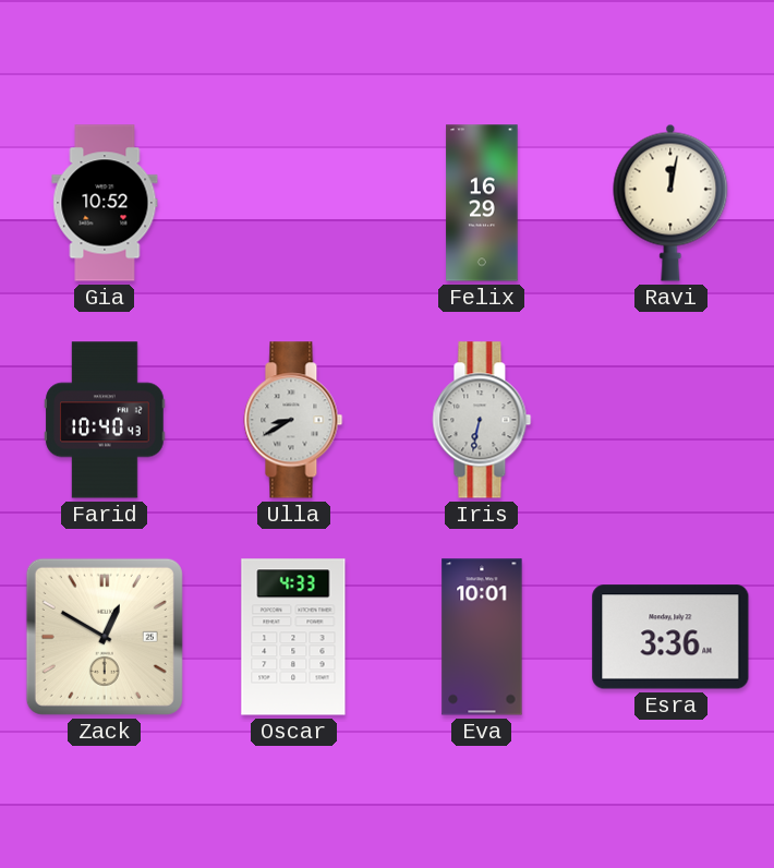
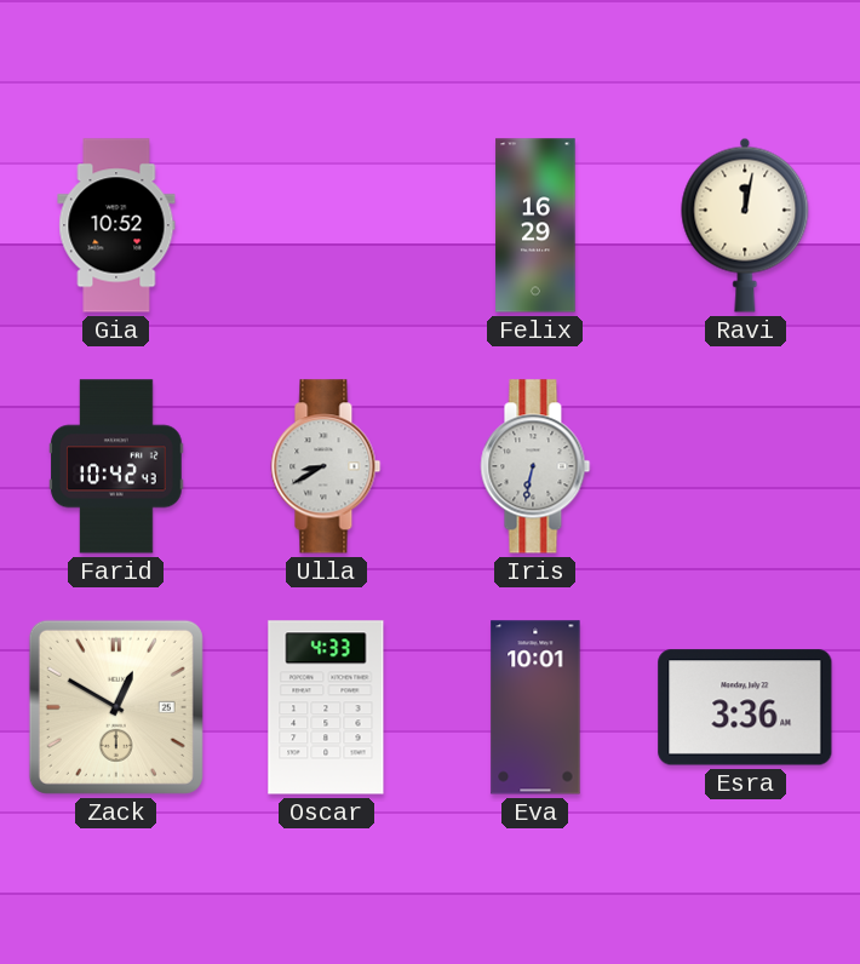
Farid: 10:40 -> 10:42
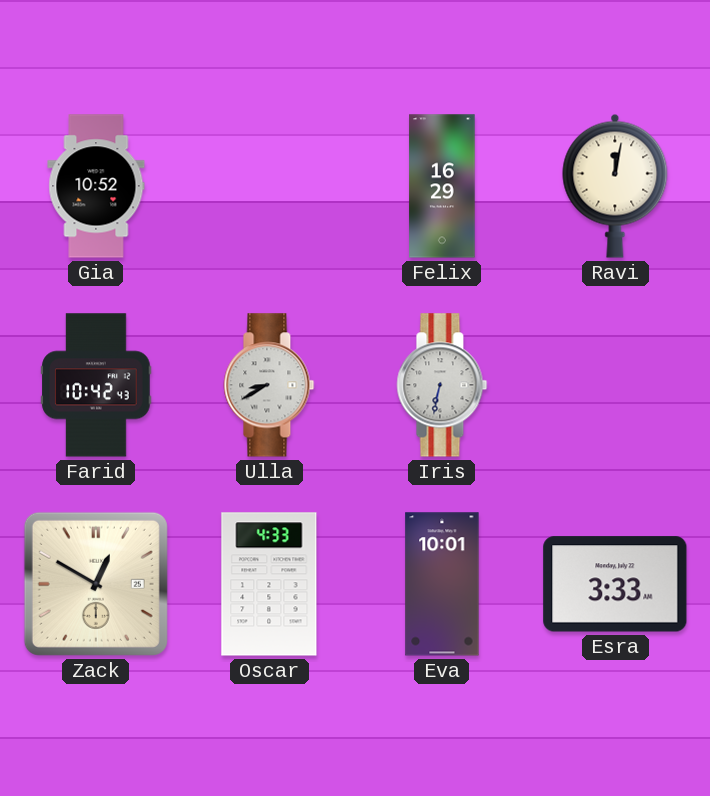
Esra: 3:36 -> 3:33
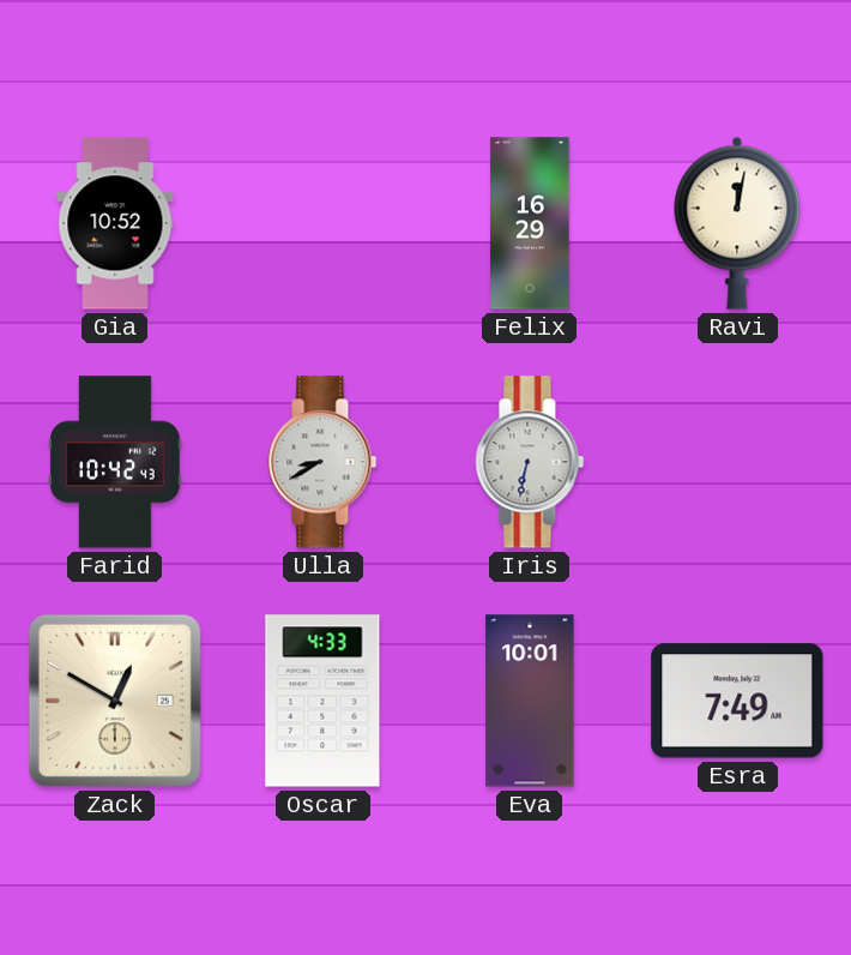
Esra: 3:33 -> 7:49
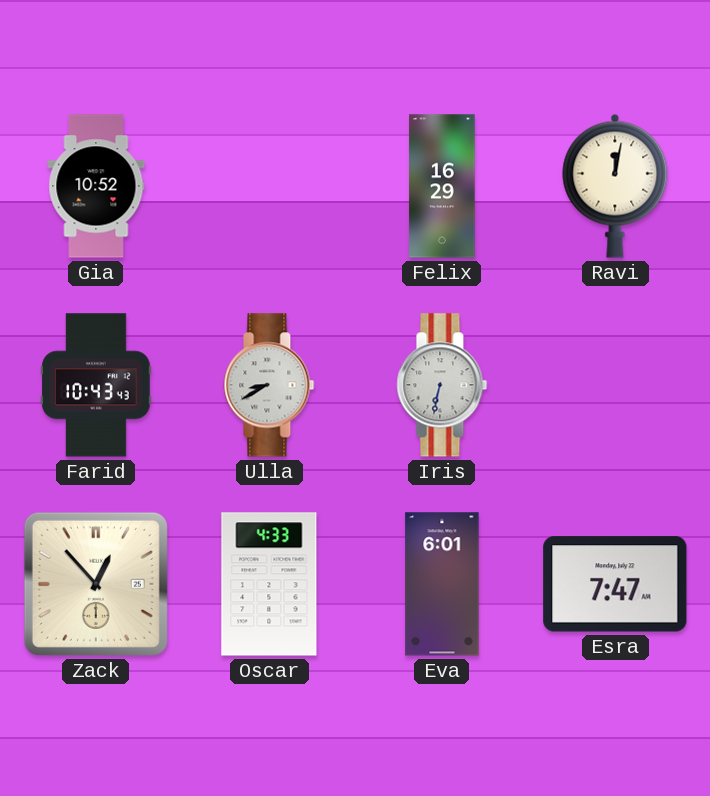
Farid: 10:42 -> 10:43
Zack: 12:50 -> 12:53
Eva: 10:01 -> 6:01
Esra: 7:49 -> 7:47
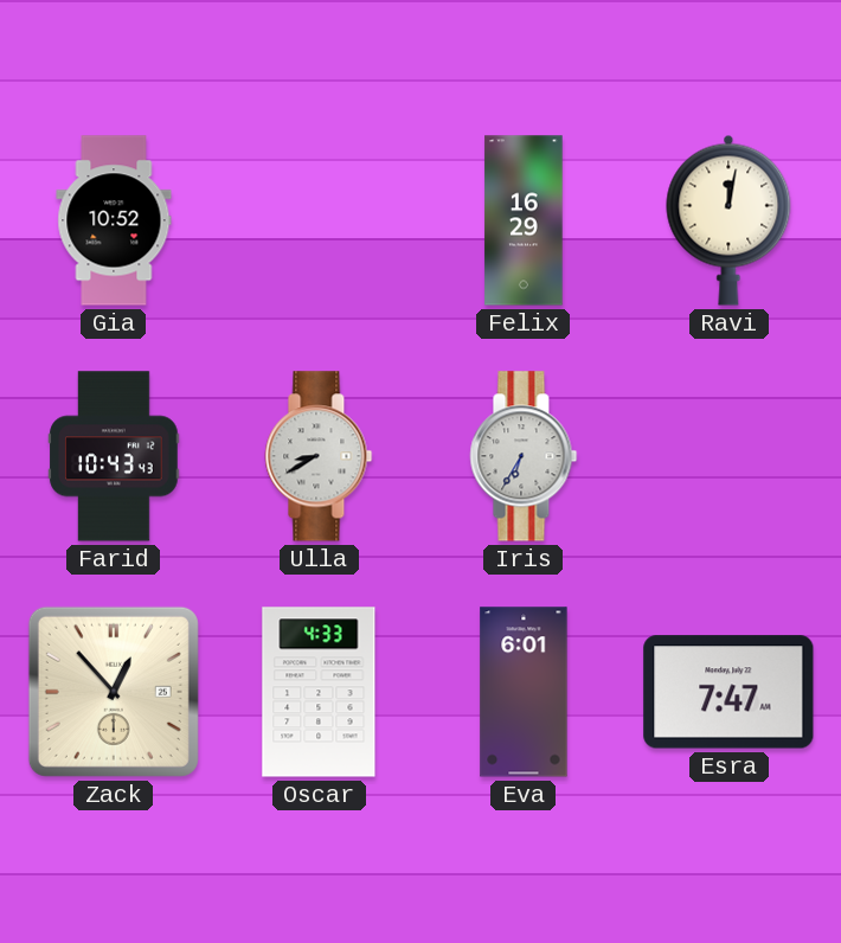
Iris: 6:32 -> 6:35
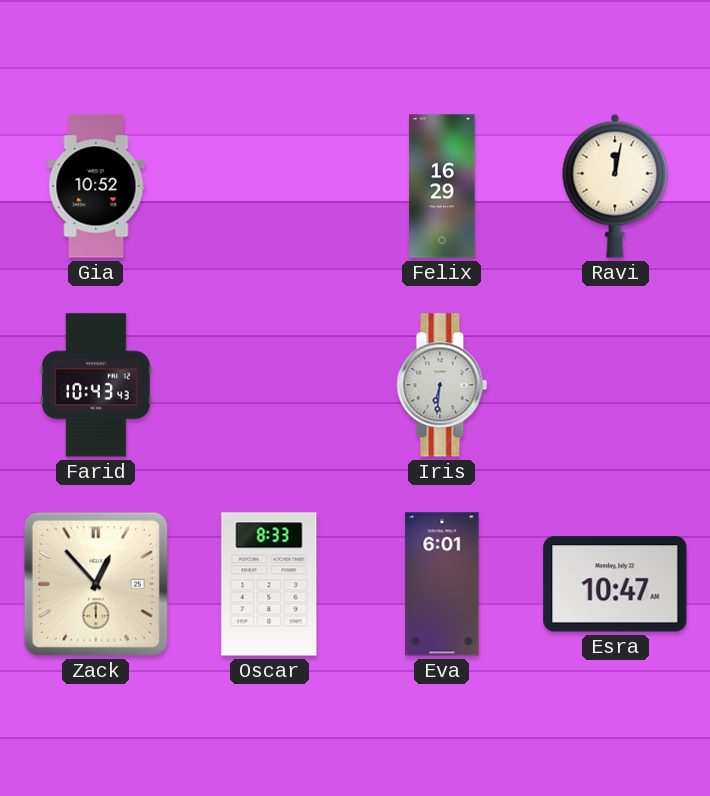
Ulla: 8:40 -> none
Iris: 6:35 -> 6:31
Oscar: 4:33 -> 8:33
Esra: 7:47 -> 10:47
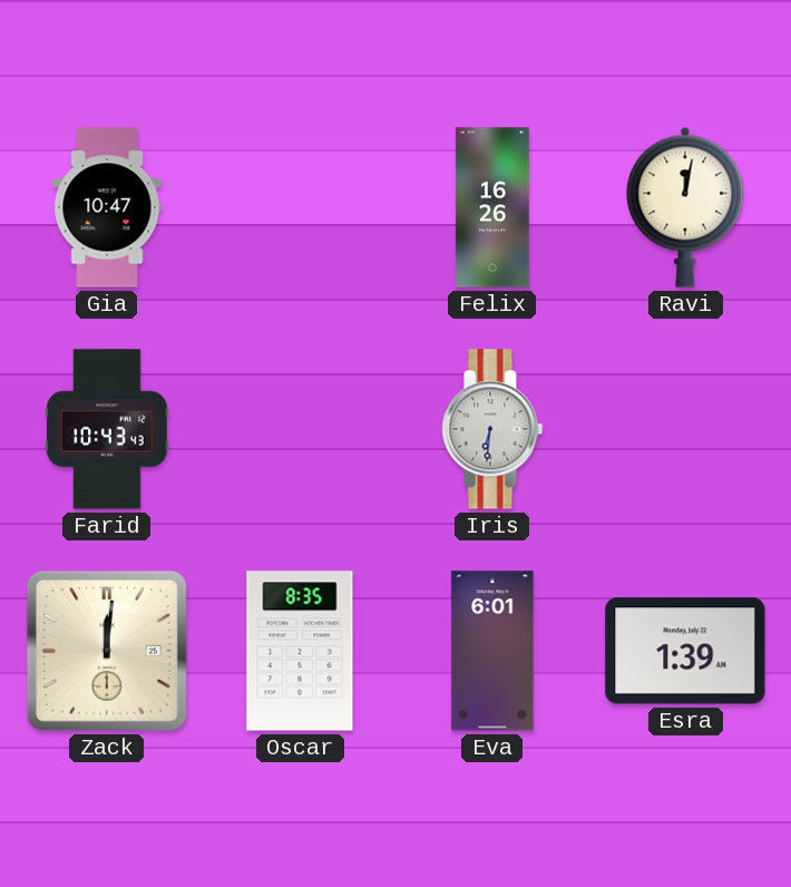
Gia: 10:52 -> 10:47
Felix: 16:29 -> 16:26
Zack: 12:53 -> 12:01
Oscar: 8:33 -> 8:35
Esra: 10:47 -> 1:39
